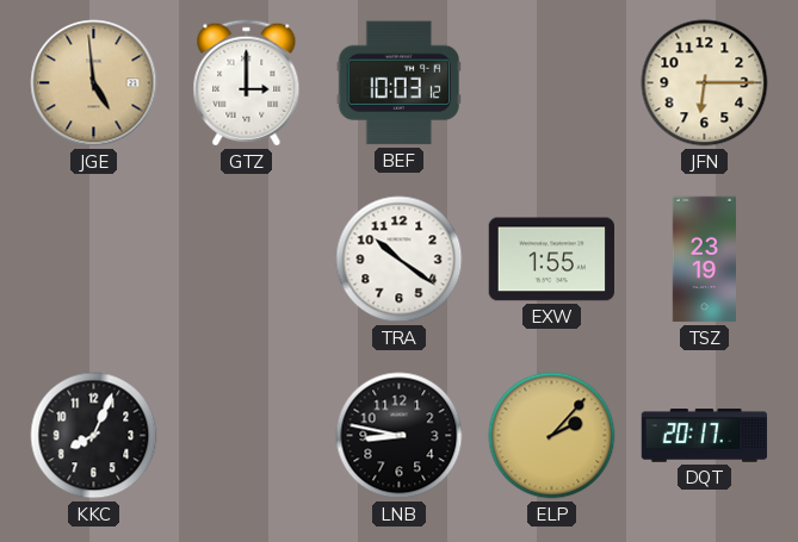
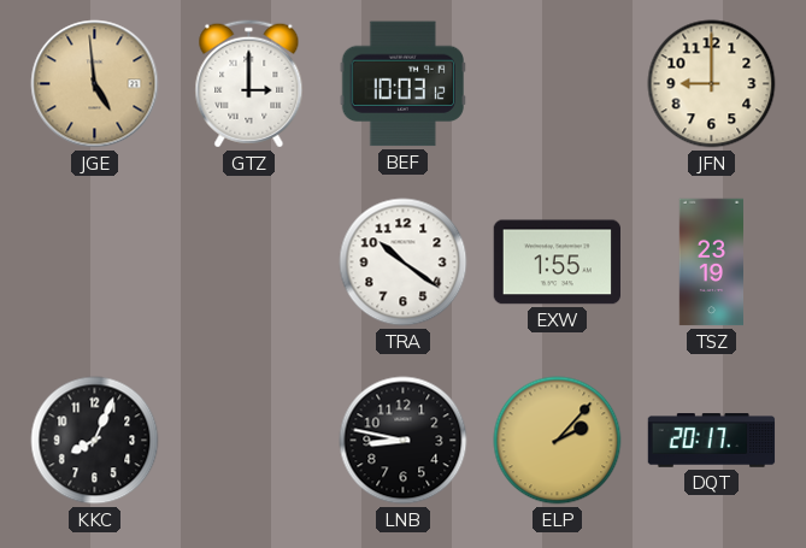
JFN: 6:15 -> 9:00
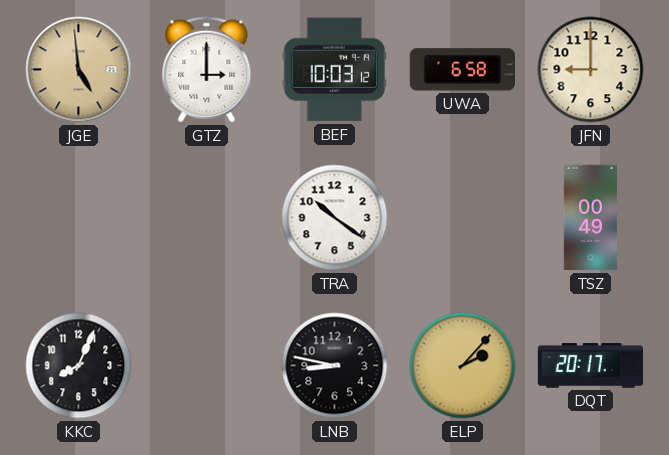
UWA: none -> 6:58
EXW: 1:55 -> none
TSZ: 23:19 -> 00:49
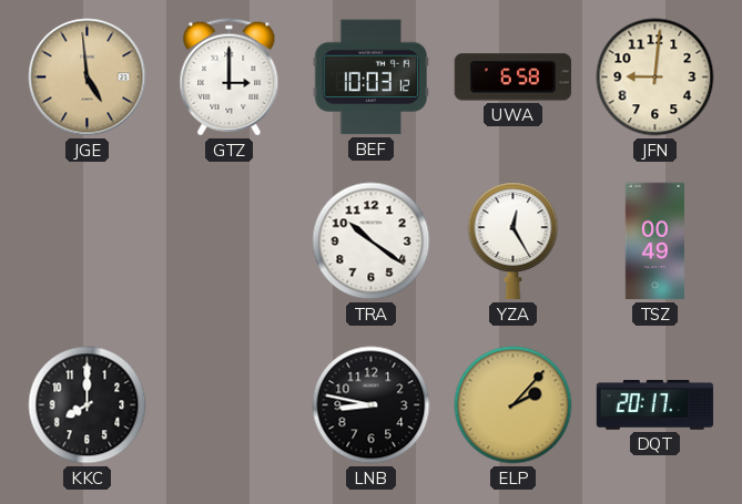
JFN: 9:00 -> 9:01
YZA: none -> 12:25
KKC: 8:04 -> 8:00
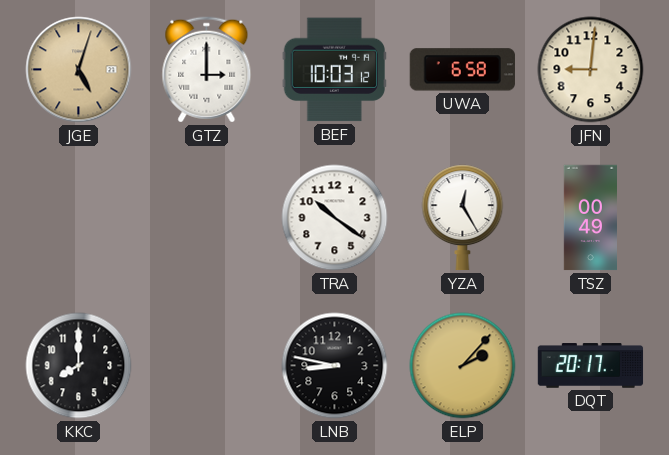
JGE: 4:59 -> 5:03
